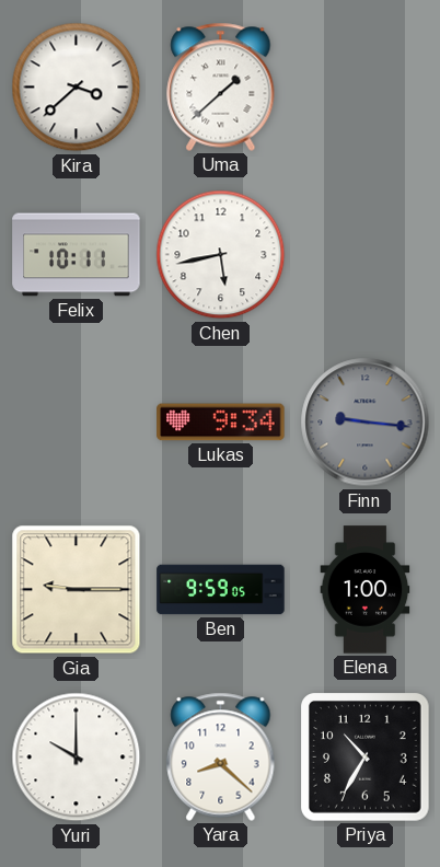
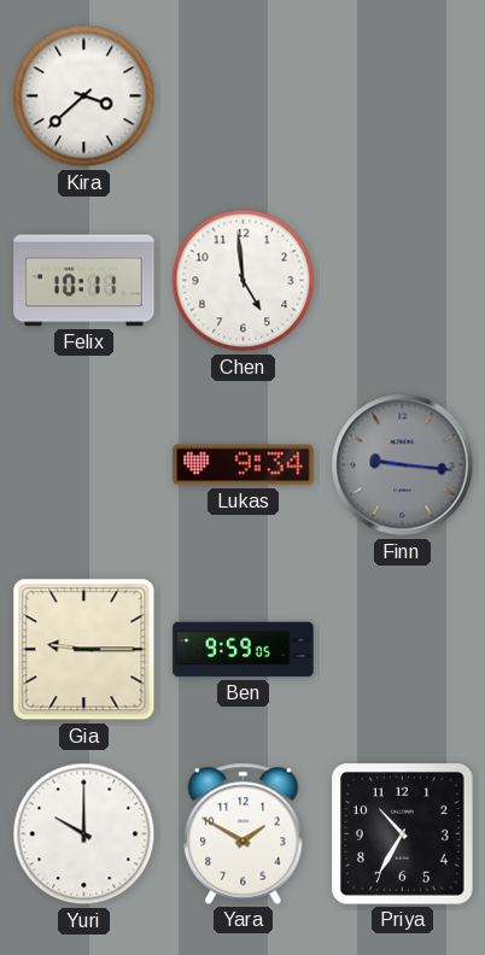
Uma: 1:38 -> none
Chen: 5:43 -> 4:59
Elena: 1:00 -> none
Yara: 8:22 -> 1:50
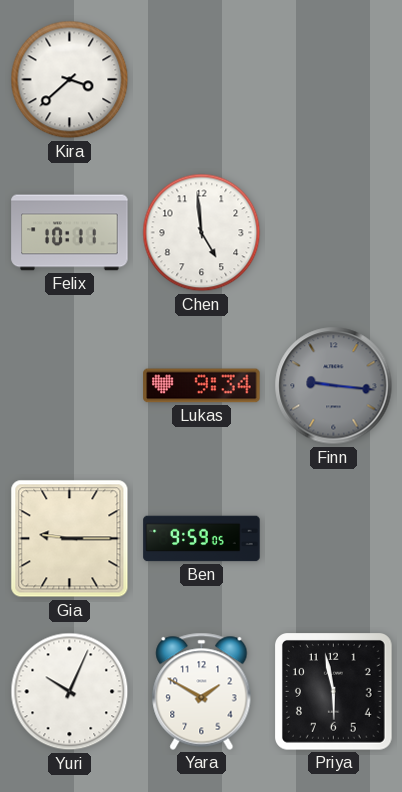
Yuri: 10:00 -> 10:04
Priya: 10:35 -> 5:58
